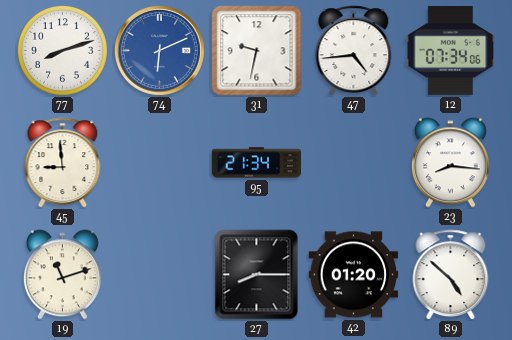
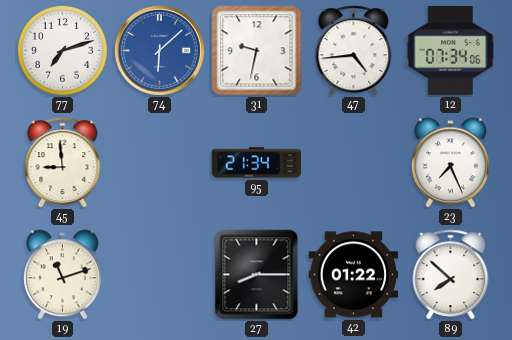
77: 8:12 -> 7:12
74: 6:11 -> 6:08
23: 8:16 -> 7:26
42: 01:20 -> 01:22
89: 4:52 -> 7:52
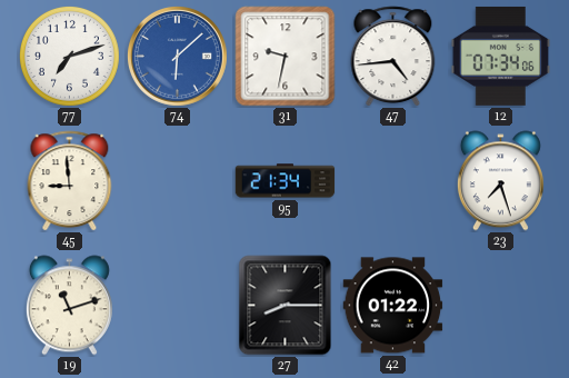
23: 7:26 -> 7:27
89: 7:52 -> none
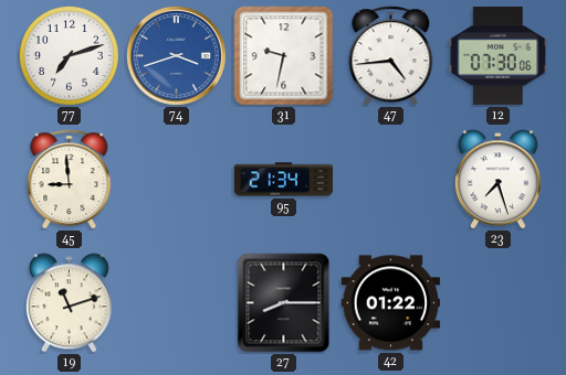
74: 6:08 -> 3:42
12: 07:34 -> 07:30
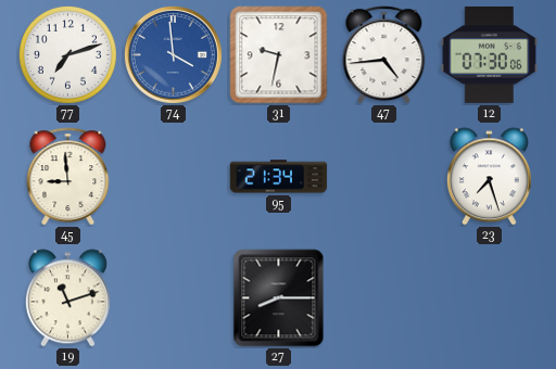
74: 3:42 -> 3:59
42: 01:22 -> none
